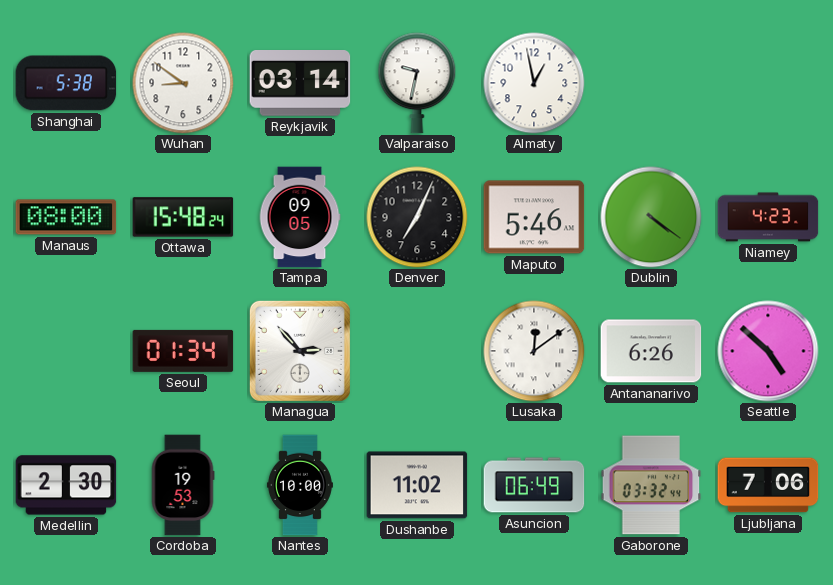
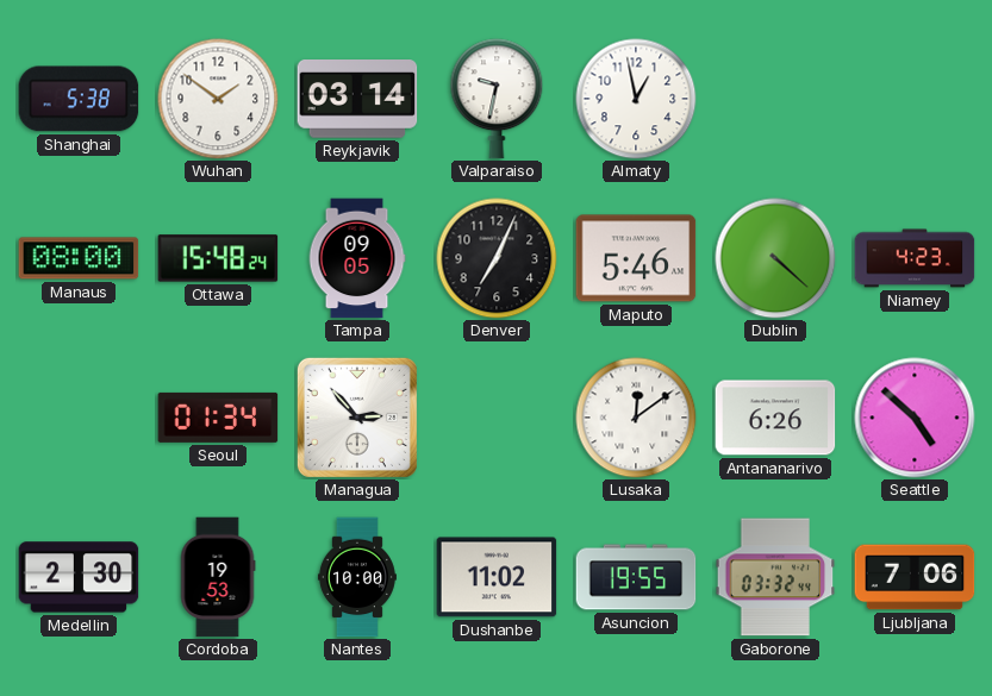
Wuhan: 8:51 -> 1:51
Dublin: 4:21 -> 4:22
Asuncion: 06:49 -> 19:55
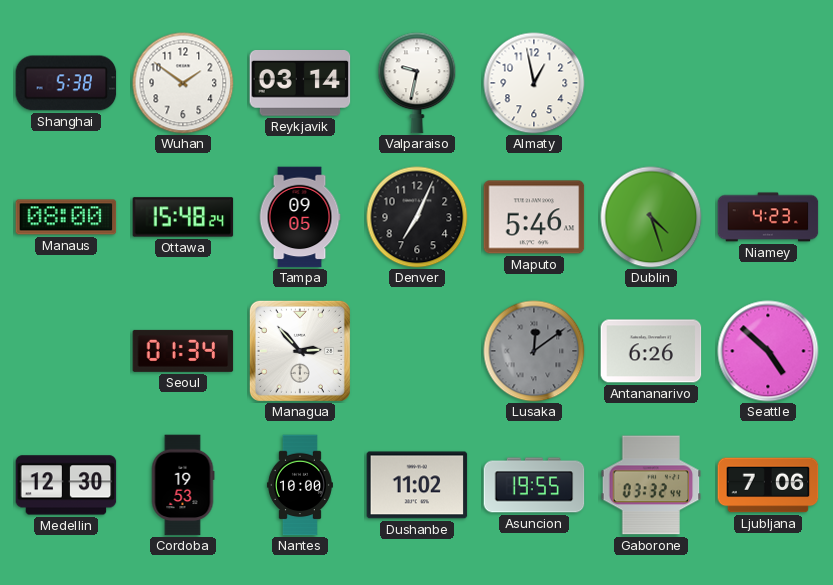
Dublin: 4:22 -> 4:27
Lusaka dial: white -> grey
Medellin: 2:30 -> 12:30
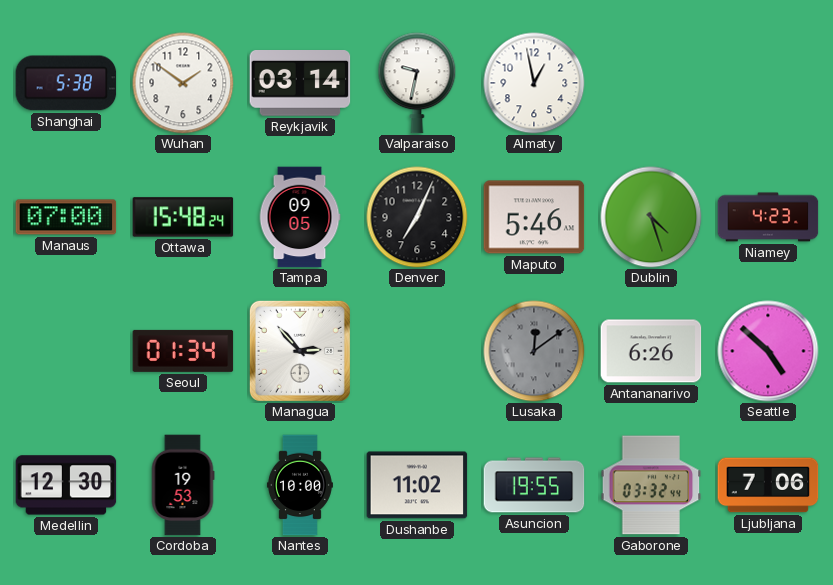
Manaus: 08:00 -> 07:00
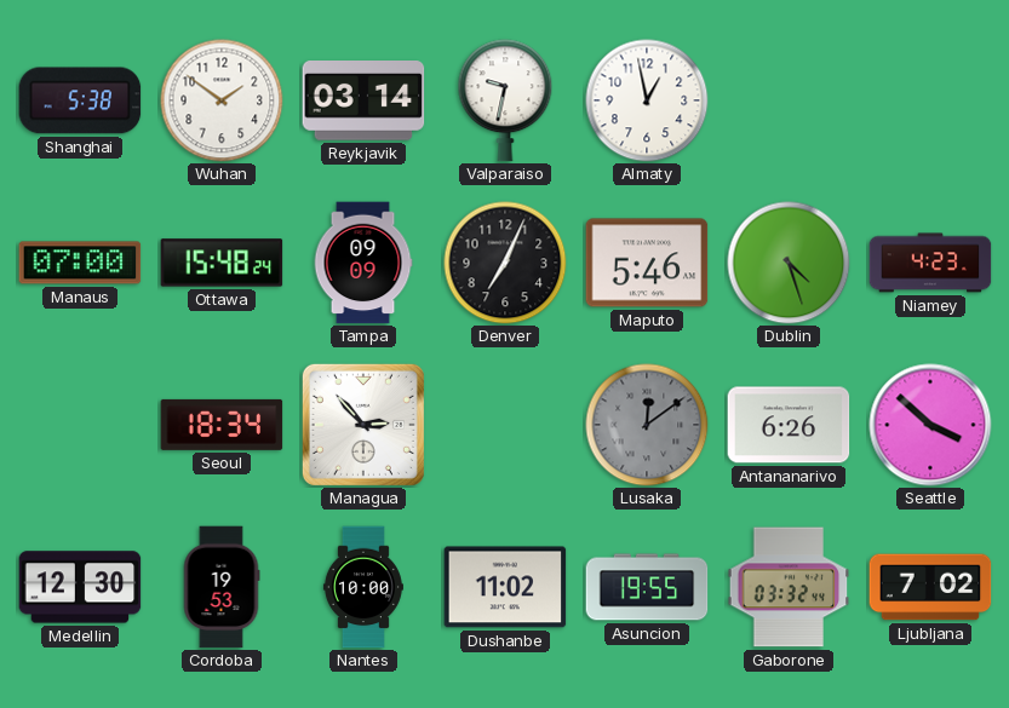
Tampa: 09:05 -> 09:09
Seoul: 01:34 -> 18:34
Seattle: 4:52 -> 3:52
Ljubljana: 7:06 -> 7:02
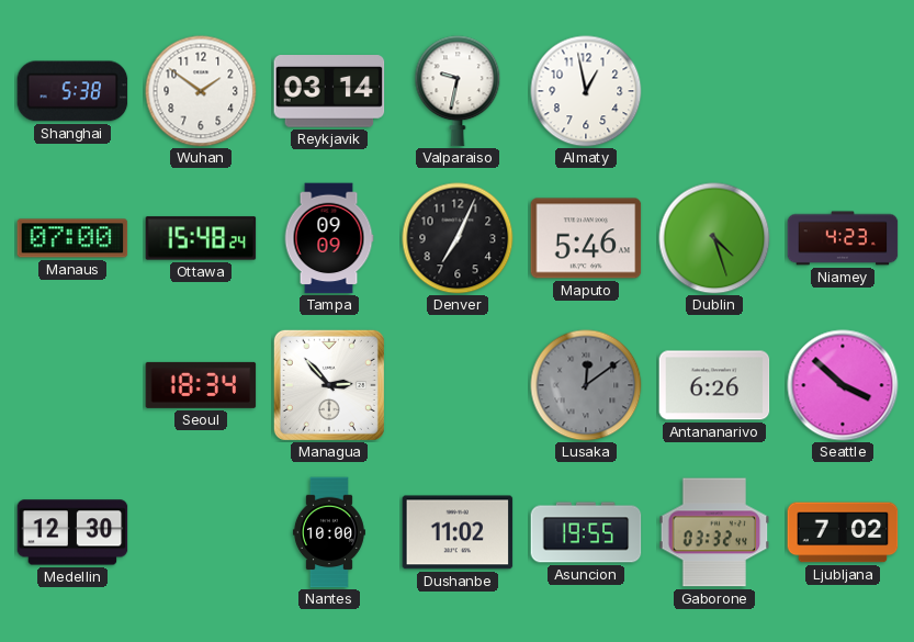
Cordoba: 19:53 -> none
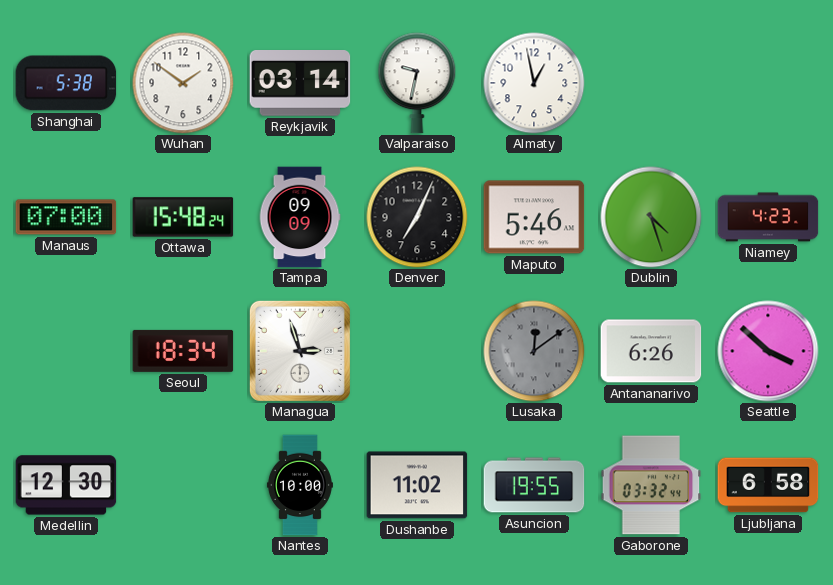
Managua: 2:53 -> 2:57
Ljubljana: 7:02 -> 6:58
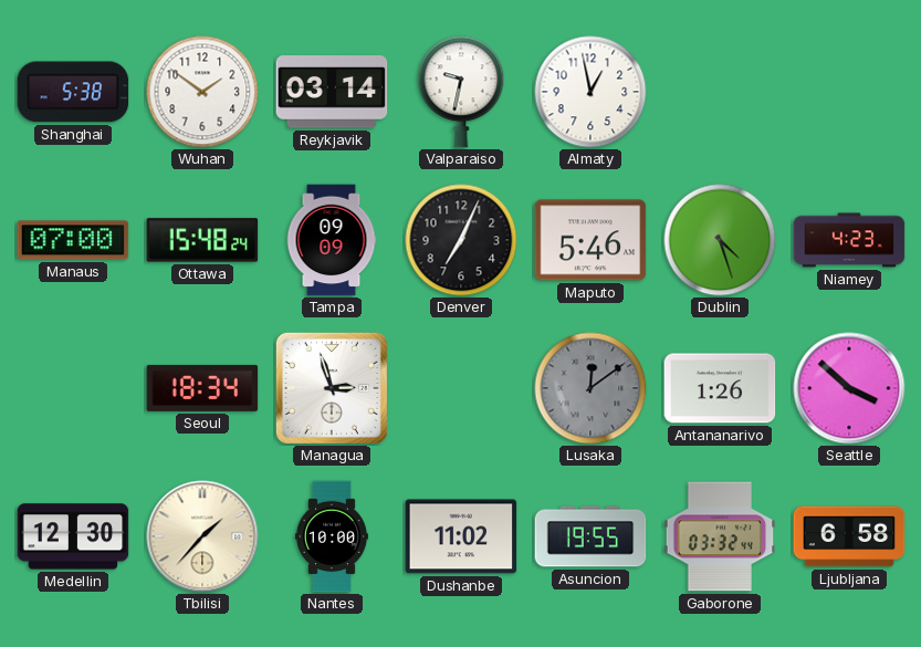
Antananarivo: 6:26 -> 1:26
Tbilisi: none -> 1:37
